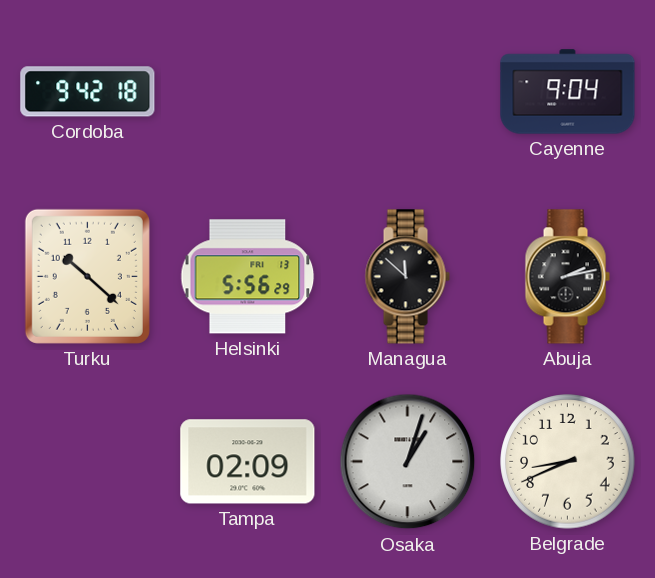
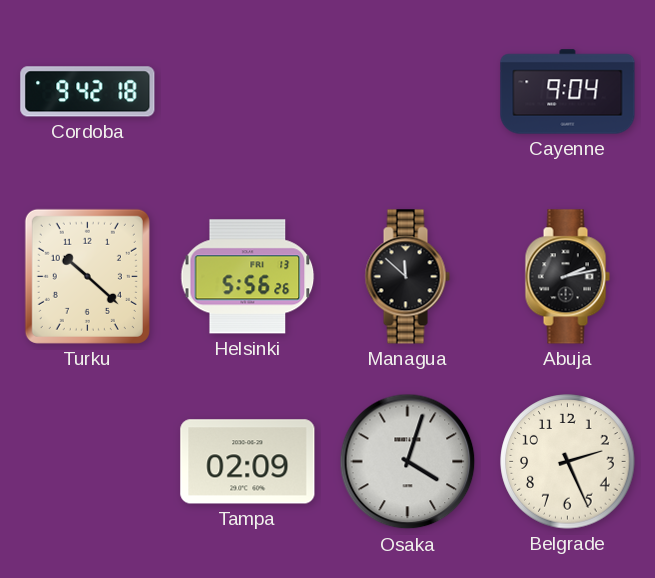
Helsinki: 5:56:29 -> 5:56:26
Osaka: 1:03 -> 4:03
Belgrade: 8:41 -> 2:26
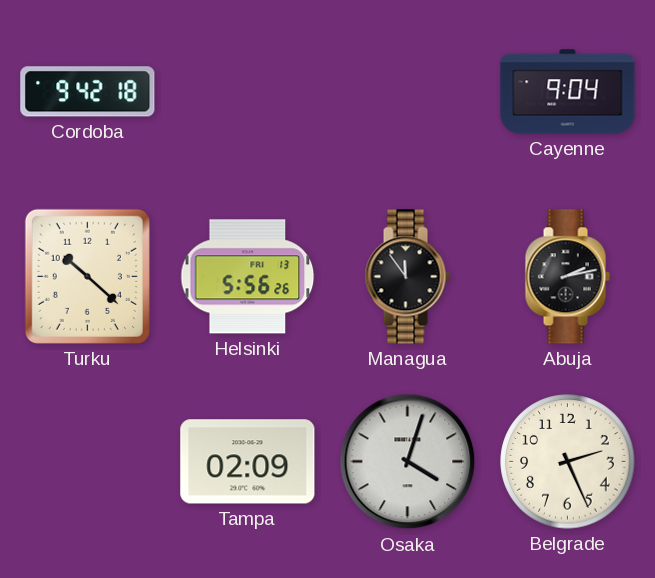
Managua: 11:52 -> 11:54
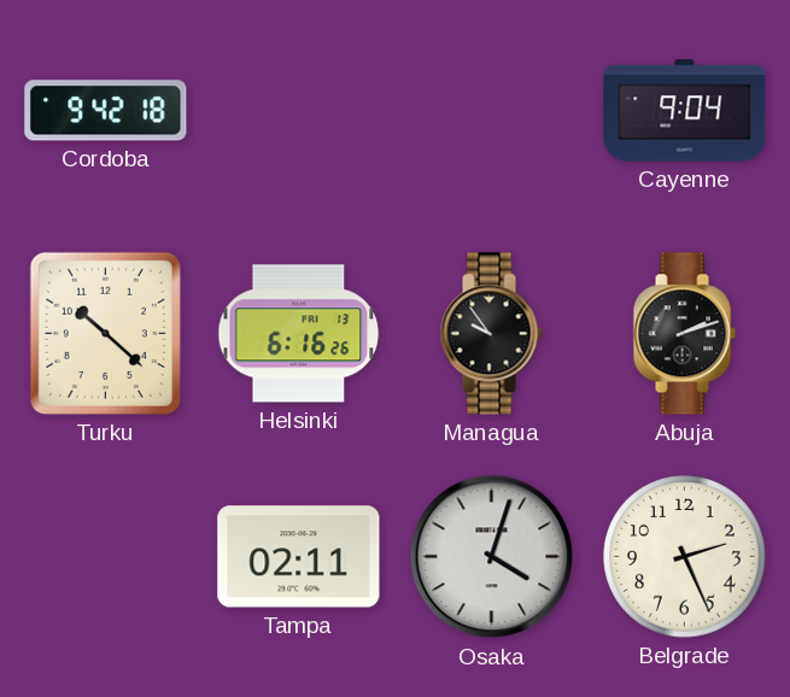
Helsinki: 5:56 -> 6:16
Managua: 11:54 -> 9:54
Abuja: 2:13 -> 2:12
Tampa: 02:09 -> 02:11
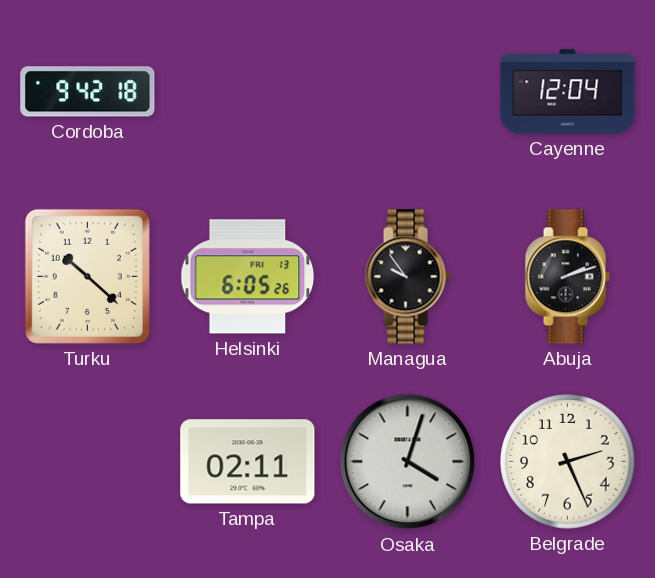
Cayenne: 9:04 -> 12:04
Helsinki: 6:16 -> 6:05
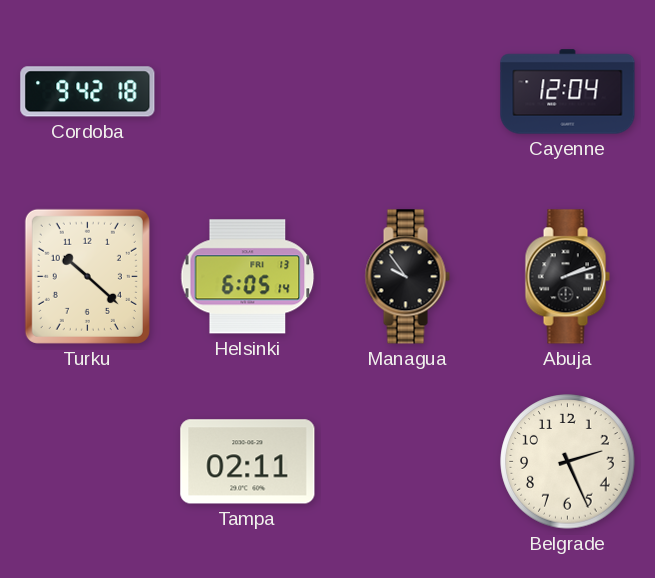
Helsinki: 6:05:26 -> 6:05:14
Osaka: 4:03 -> none
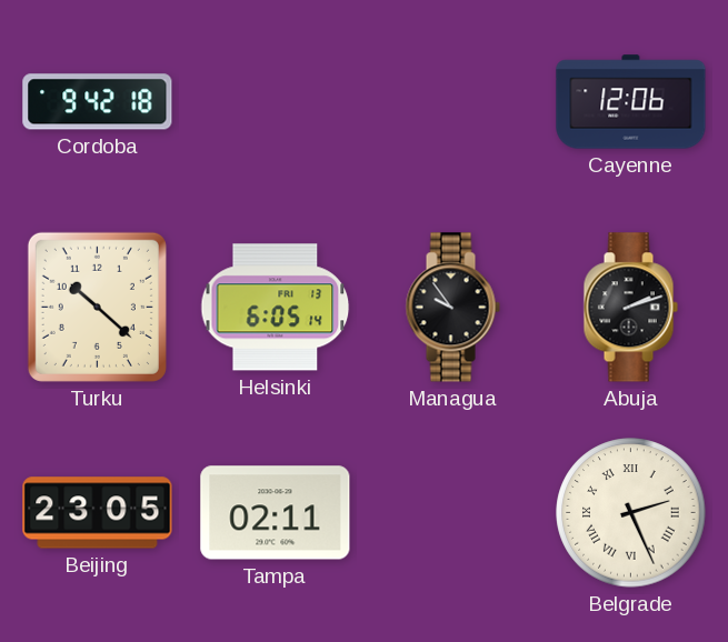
Cayenne: 12:04 -> 12:06
Beijing: none -> 23:05
Belgrade numerals: Arabic -> Roman
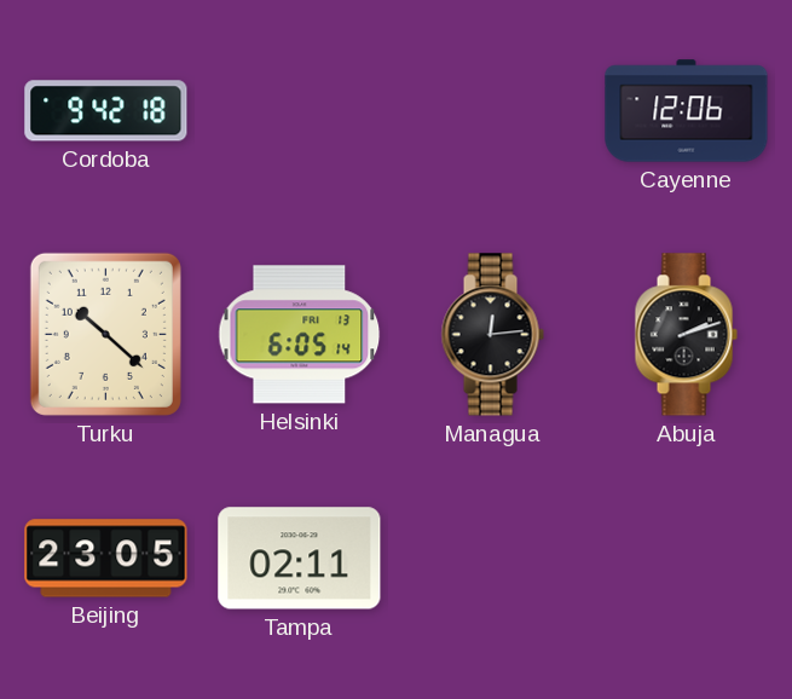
Managua: 9:54 -> 12:14
Belgrade: 2:26 -> none
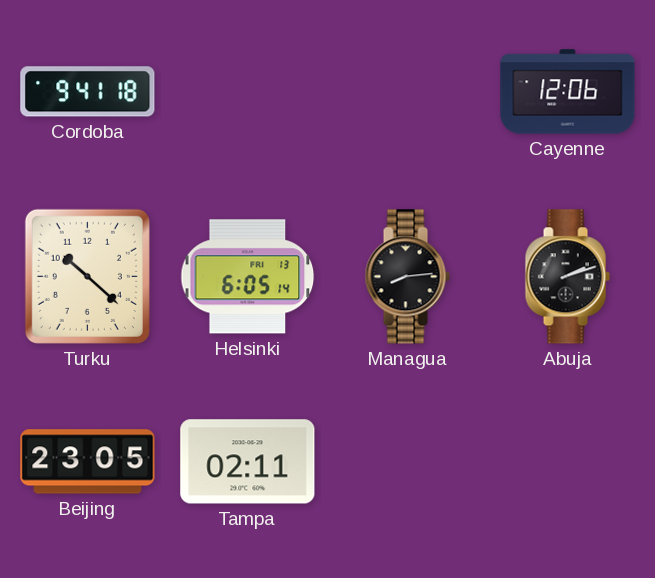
Cordoba: 9:42 -> 9:41
Managua: 12:14 -> 8:14
